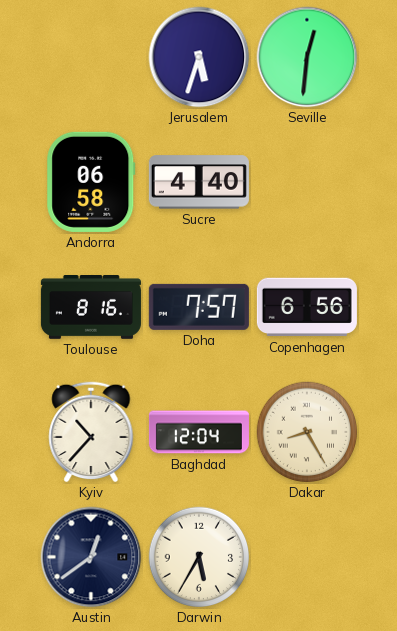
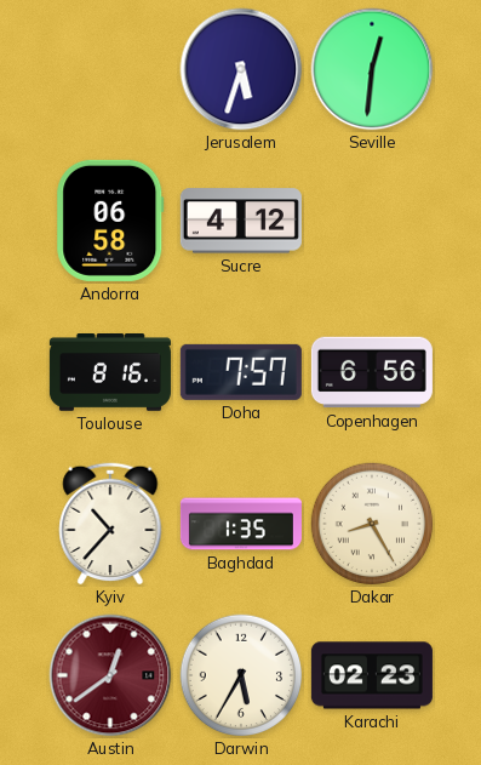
Sucre: 4:40 -> 4:12
Baghdad: 12:04 -> 1:35
Austin dial: navy -> burgundy
Karachi: none -> 02:23
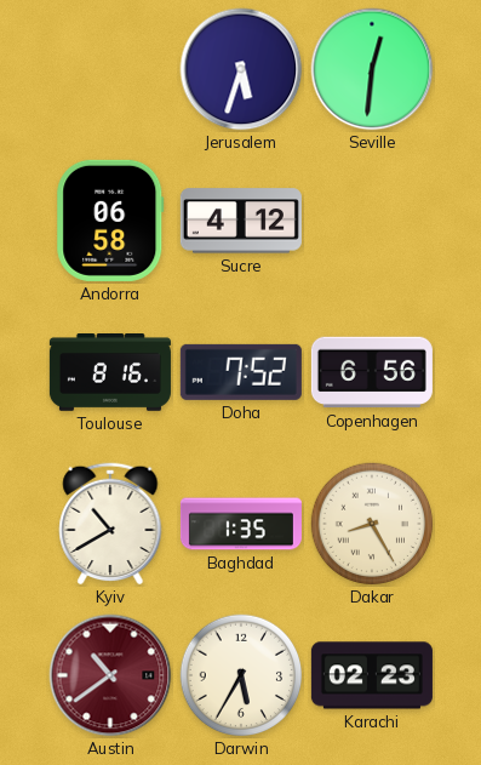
Doha: 7:57 -> 7:52
Kyiv: 10:37 -> 10:40
Austin: 12:39 -> 10:39
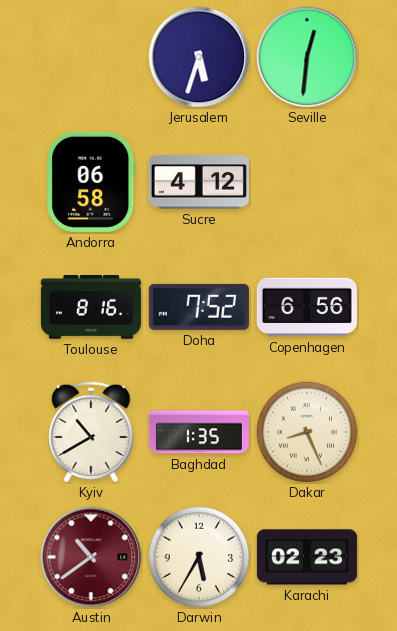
Dakar: 8:25 -> 8:26
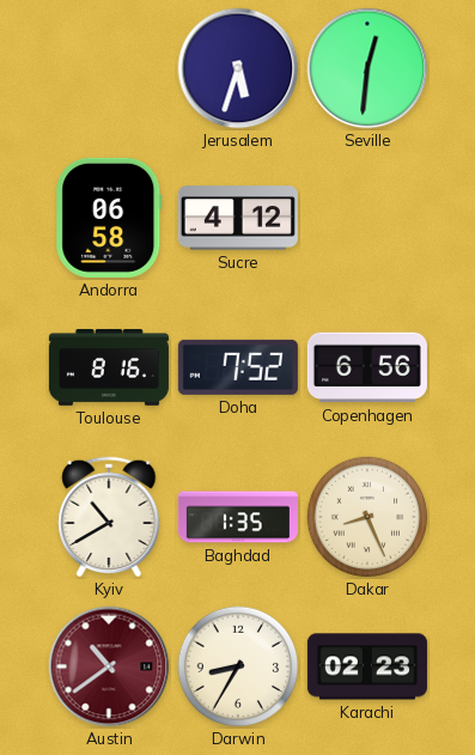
Darwin: 5:35 -> 8:35
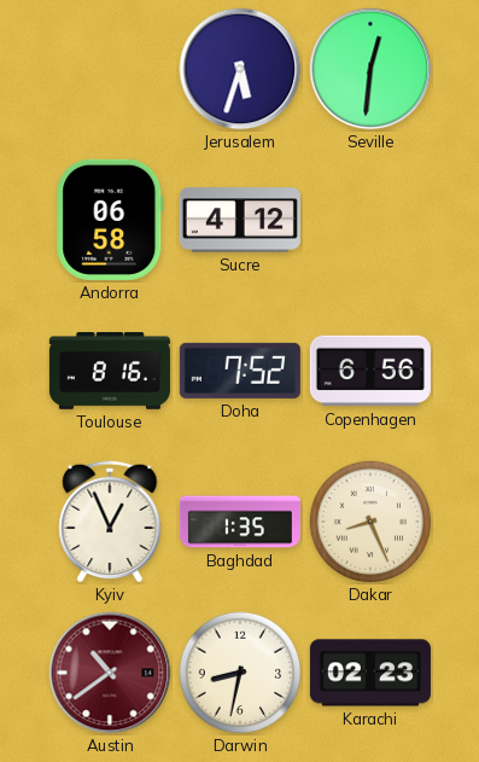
Kyiv: 10:40 -> 12:56
Darwin: 8:35 -> 8:32
